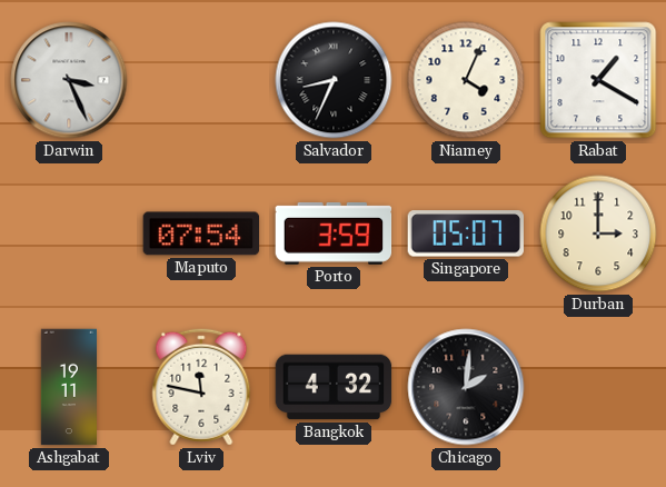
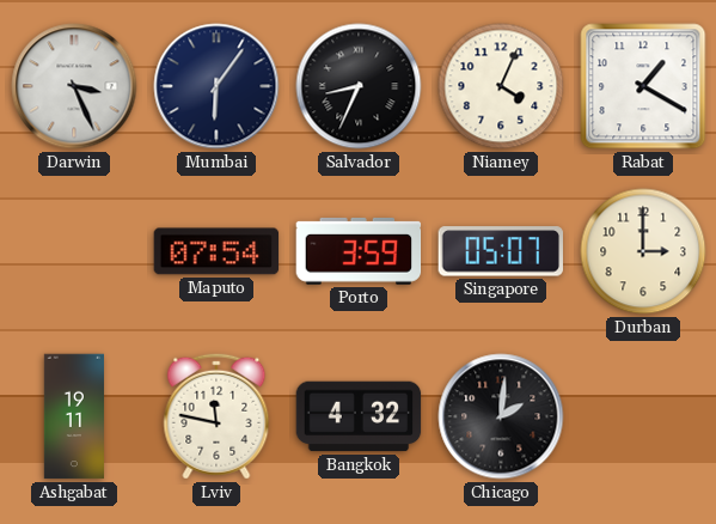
Mumbai: none -> 6:06
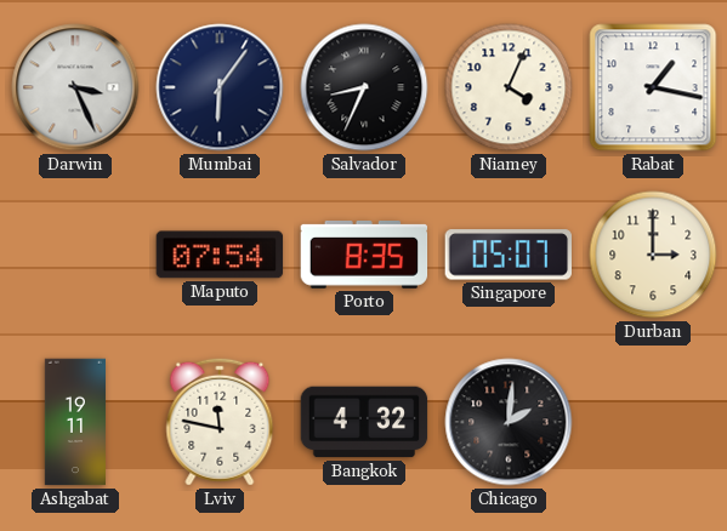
Rabat: 1:20 -> 1:17
Porto: 3:59 -> 8:35
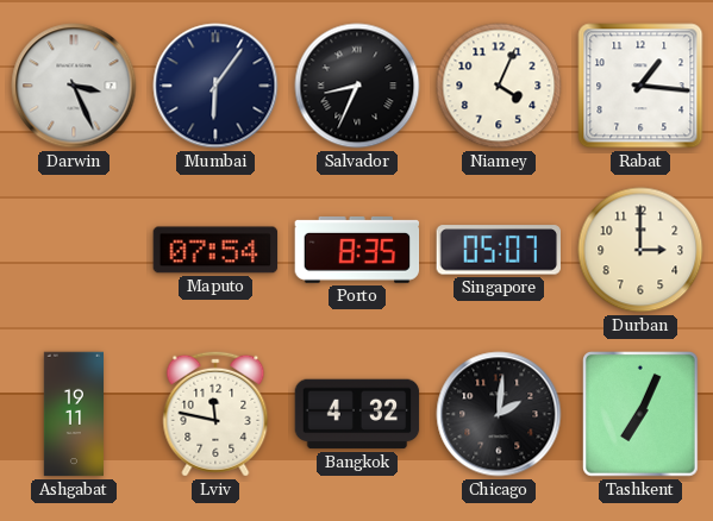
Rabat: 1:17 -> 1:16
Tashkent: none -> 7:04
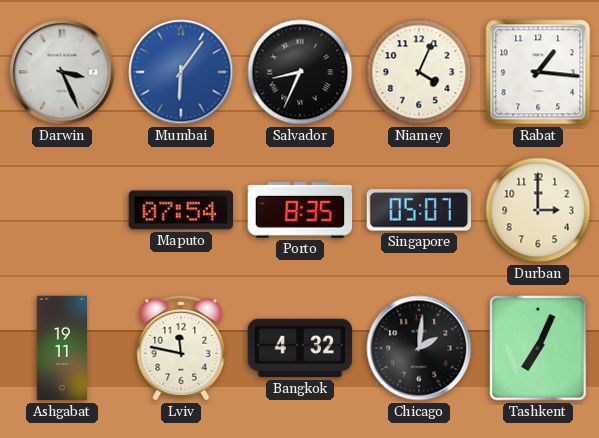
Mumbai dial: navy -> blue
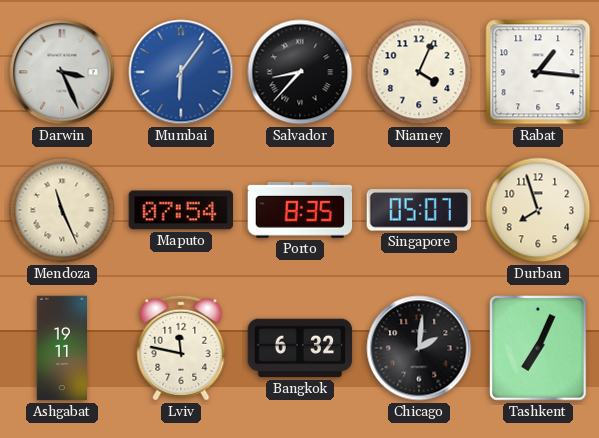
Salvador: 8:34 -> 8:37
Mendoza: none -> 11:26
Durban: 3:00 -> 7:57
Bangkok: 4:32 -> 6:32
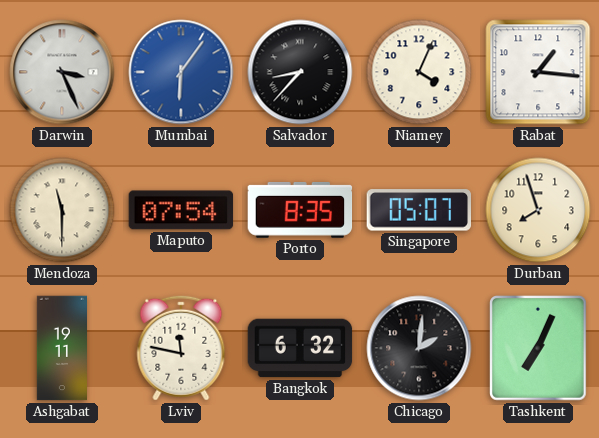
Mendoza: 11:26 -> 11:30
